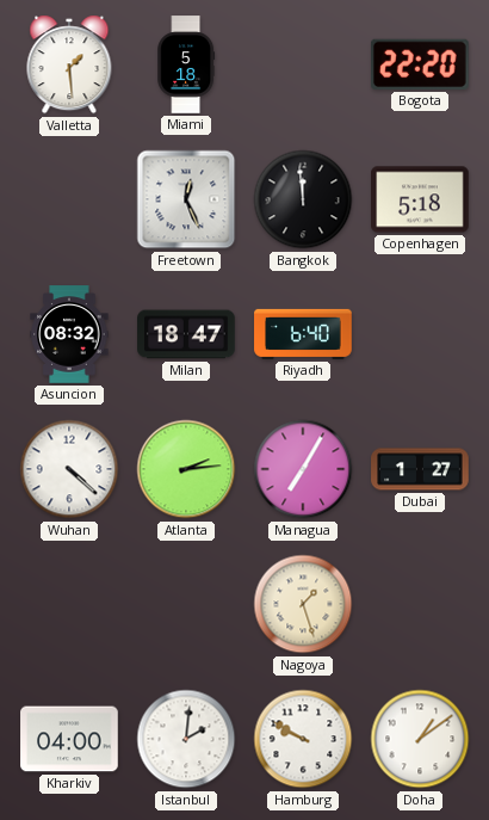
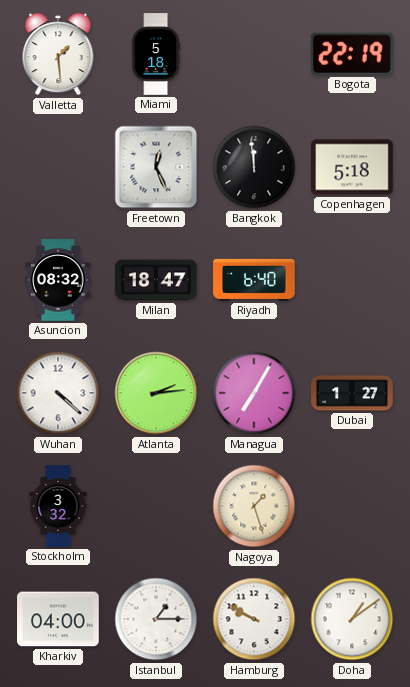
Bogota: 22:20 -> 22:19
Stockholm: none -> 3:32
Istanbul: 2:01 -> 1:15
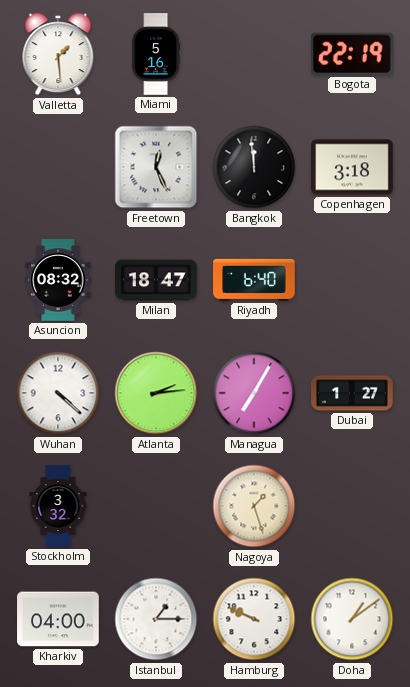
Miami: 5:18 -> 5:16
Copenhagen: 5:18 -> 3:18
Hamburg: 9:50 -> 9:49
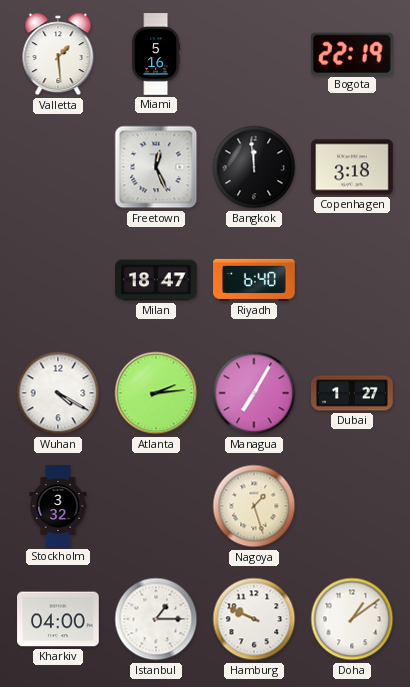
Asuncion: 08:32 -> none
Wuhan: 4:22 -> 4:20
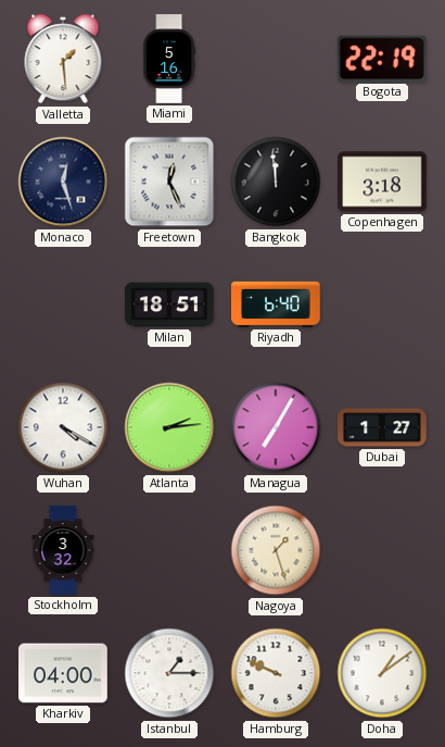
Monaco: none -> 12:27
Milan: 18:47 -> 18:51
